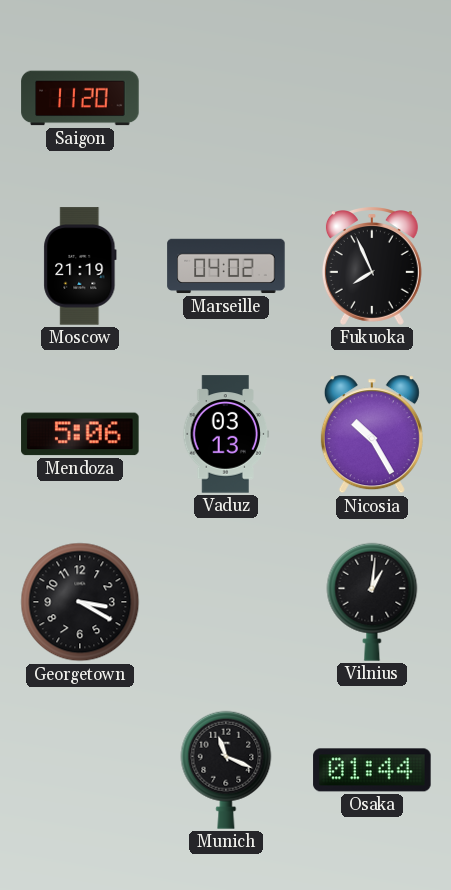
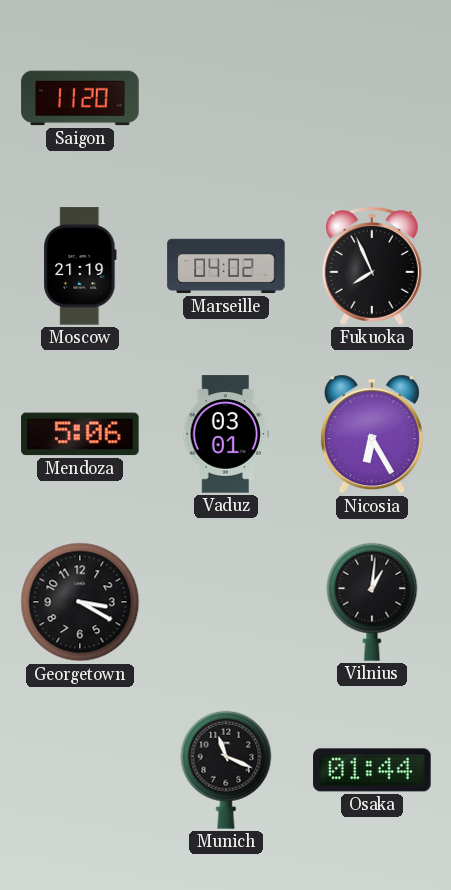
Vaduz: 03:13 -> 03:01
Nicosia: 10:25 -> 6:25
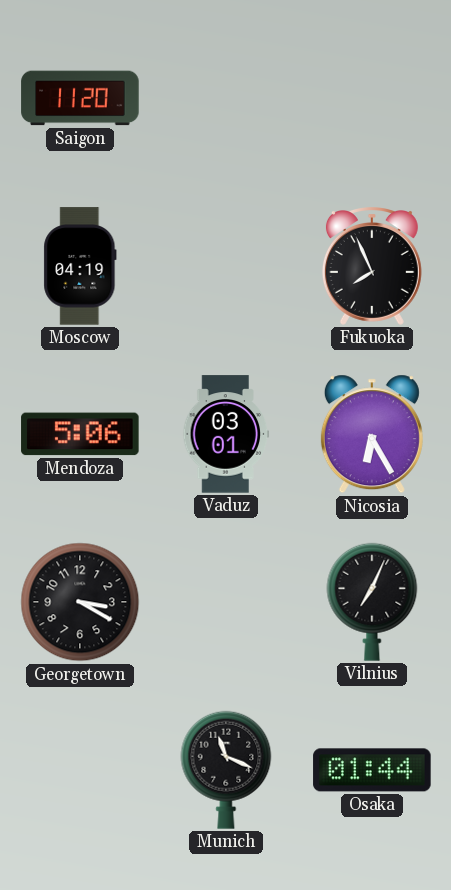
Moscow: 21:19 -> 04:19
Marseille: 04:02 -> none
Vilnius: 1:01 -> 7:04
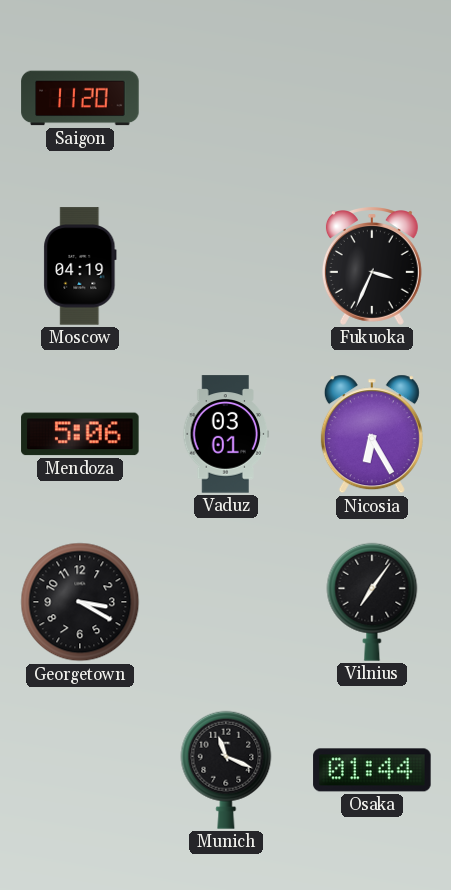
Fukuoka: 7:56 -> 3:34
Vilnius: 7:04 -> 7:06
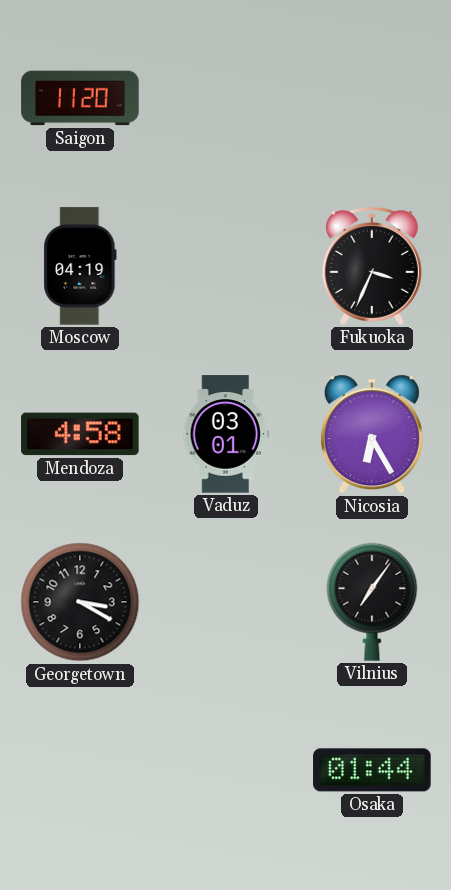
Mendoza: 5:06 -> 4:58
Munich: 11:19 -> none
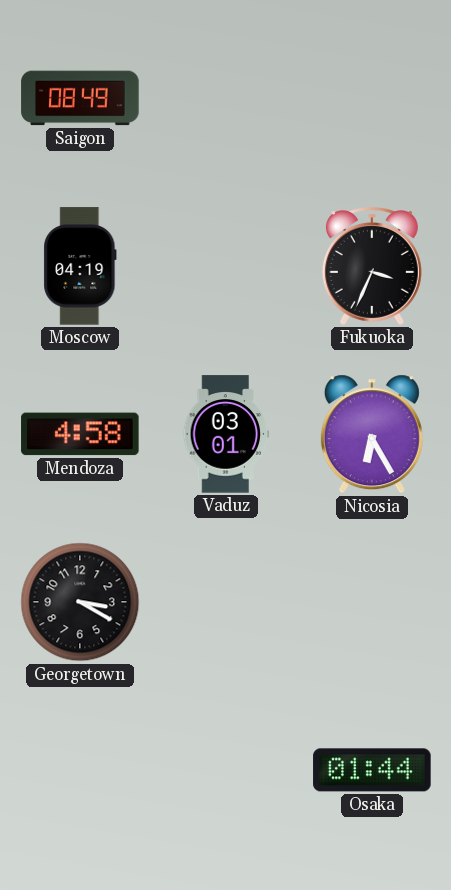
Saigon: 11:20 -> 08:49
Vilnius: 7:06 -> none
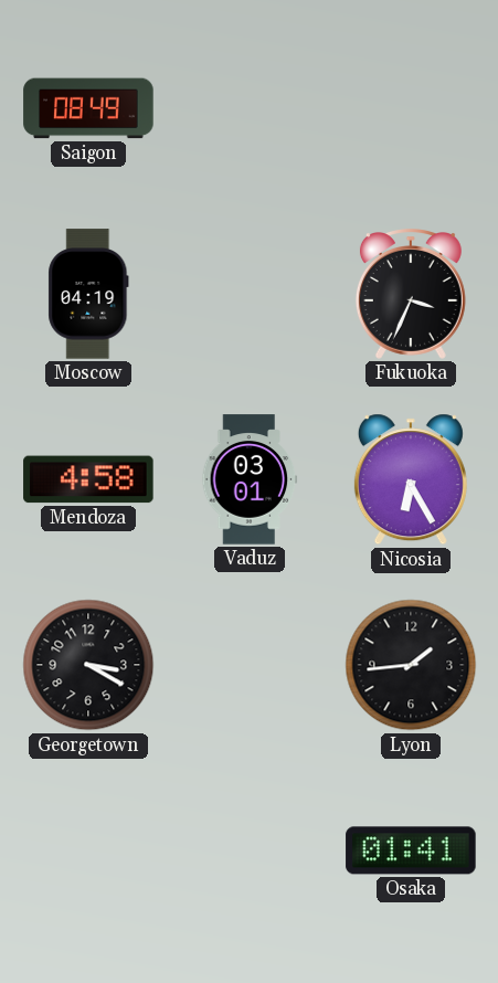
Lyon: none -> 1:44
Osaka: 01:44 -> 01:41
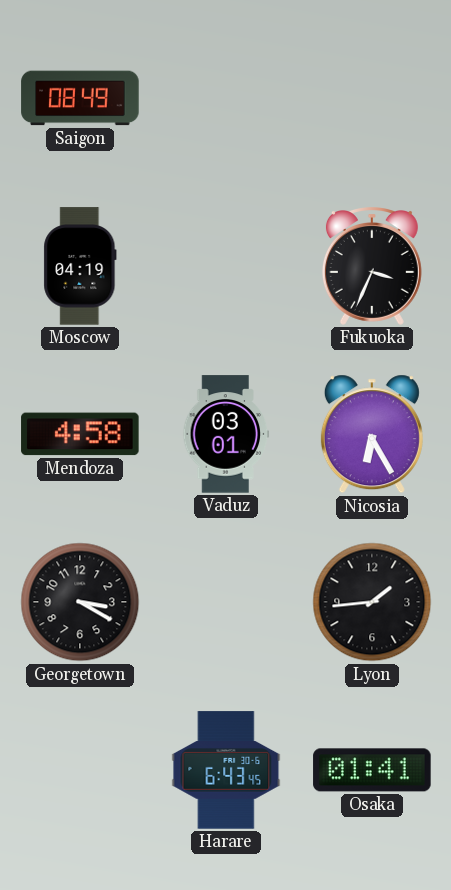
Harare: none -> 6:43
